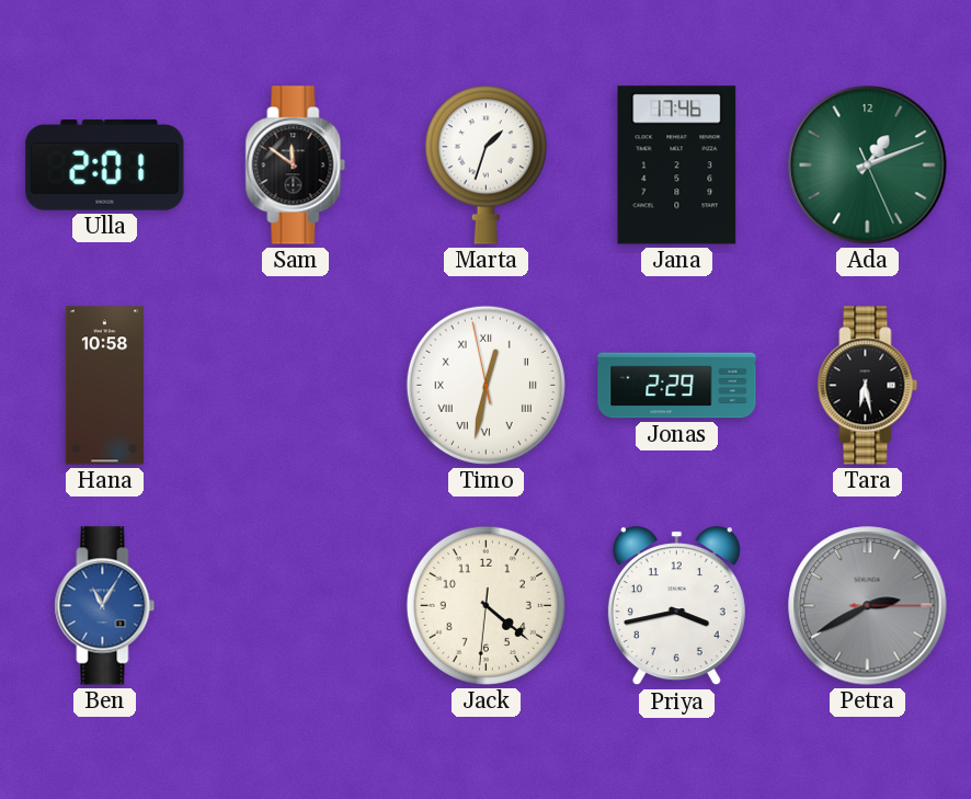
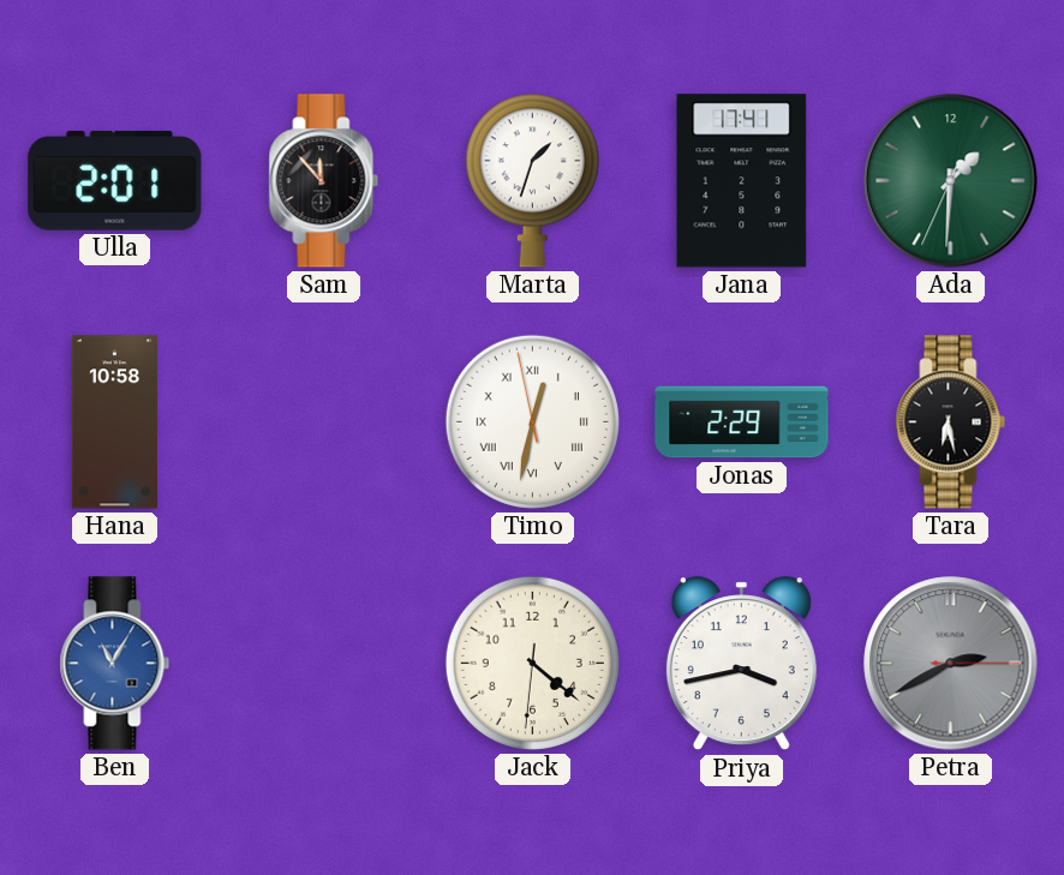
Sam: 11:51 -> 11:53
Jana: 17:46 -> 17:41
Ada: 1:11 -> 1:30
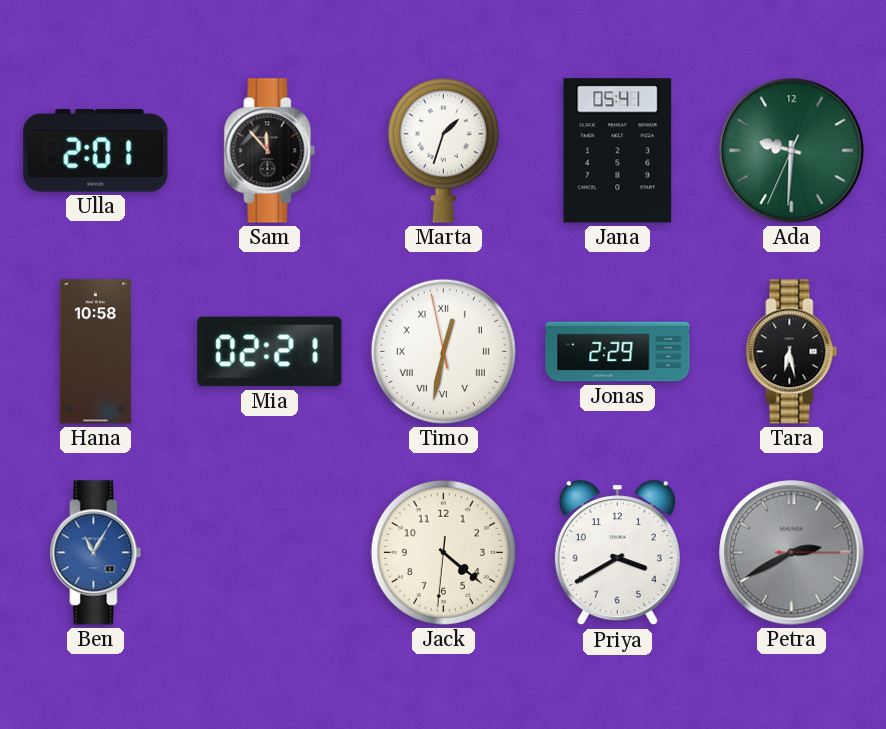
Jana: 17:41 -> 05:41
Ada: 1:30 -> 9:30
Mia: none -> 02:21
Priya: 3:43 -> 3:40
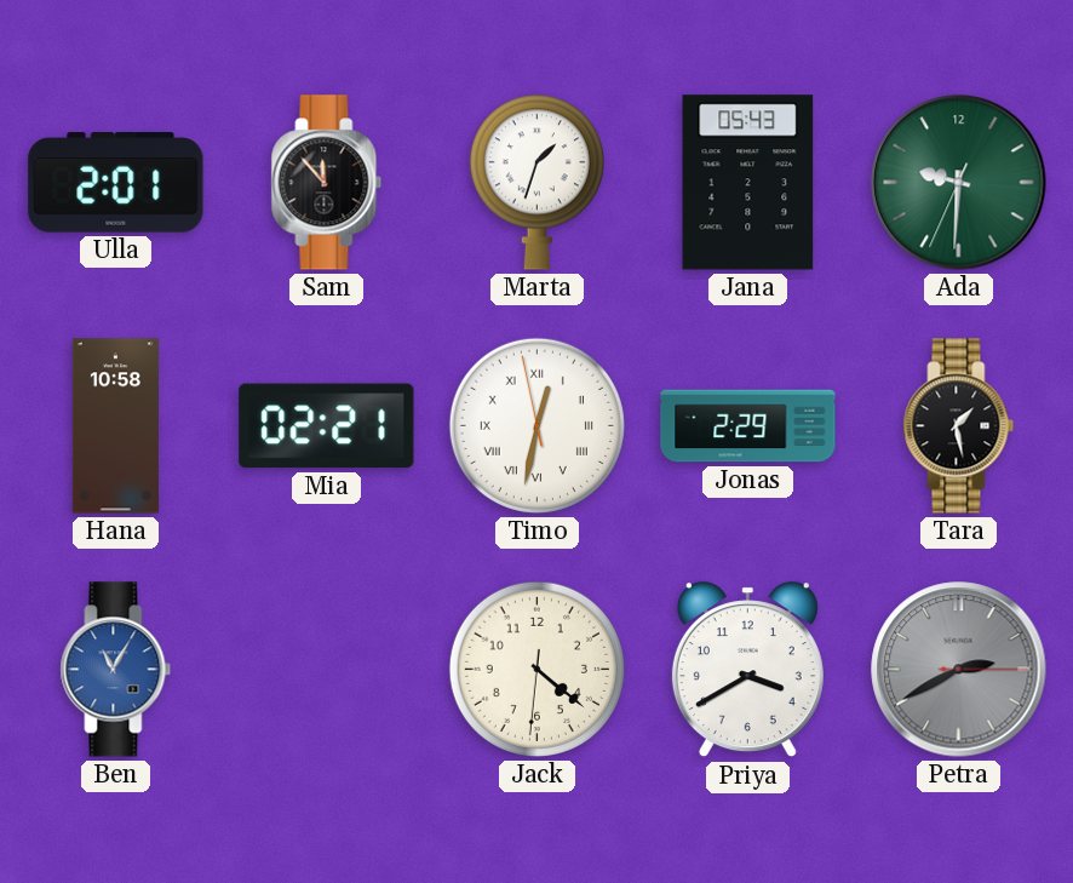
Jana: 05:41 -> 05:43
Tara: 6:28 -> 1:28
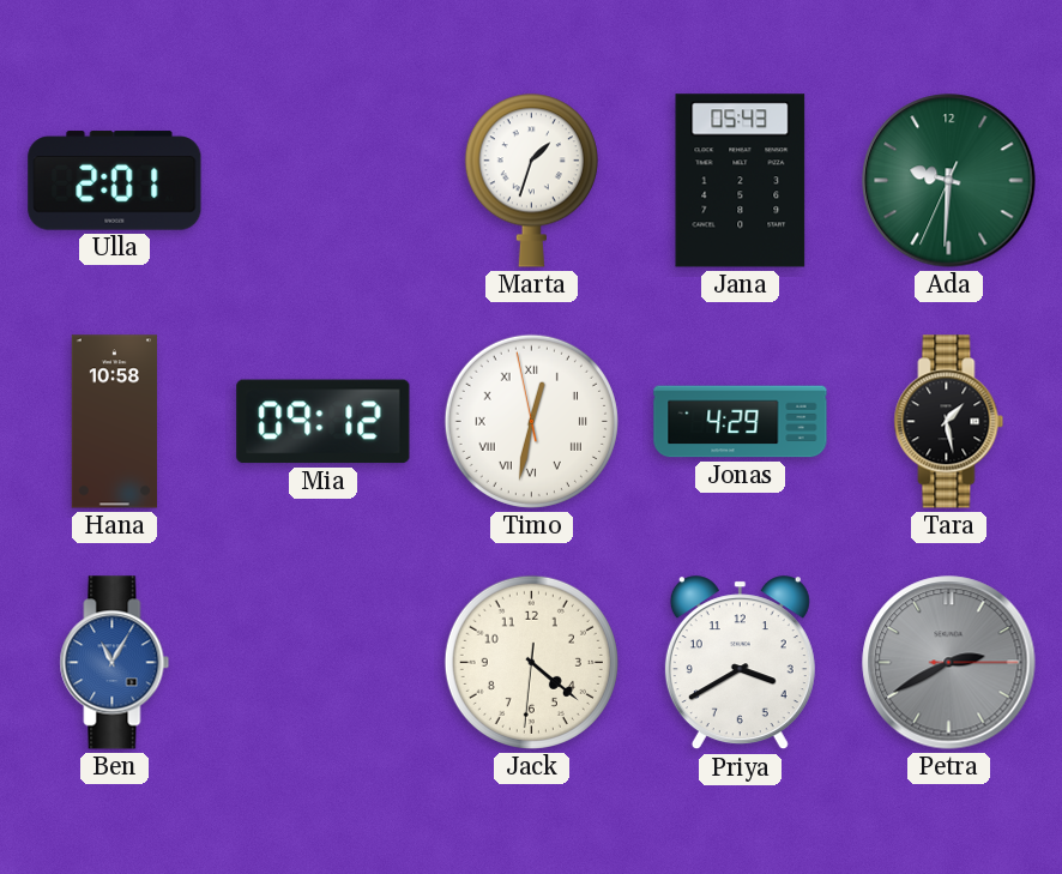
Sam: 11:53 -> none
Mia: 02:21 -> 09:12
Jonas: 2:29 -> 4:29
